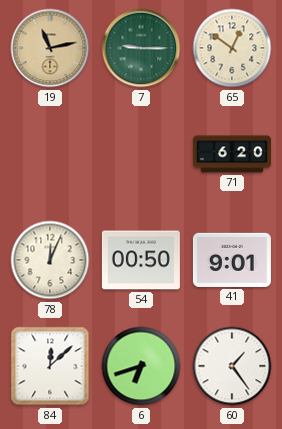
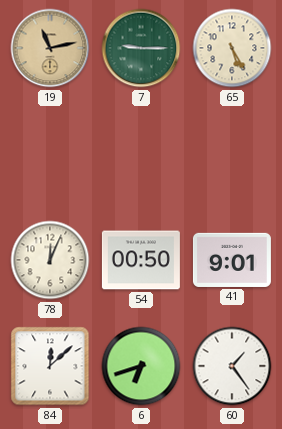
65: 12:51 -> 5:25
71: 6:20 -> none
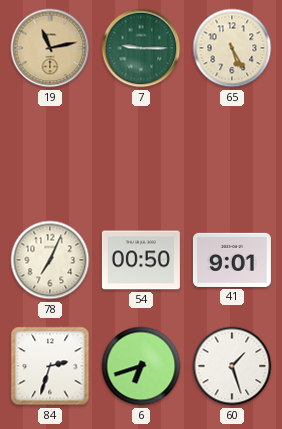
78: 12:04 -> 7:04
84: 12:08 -> 2:33
60: 1:24 -> 1:27
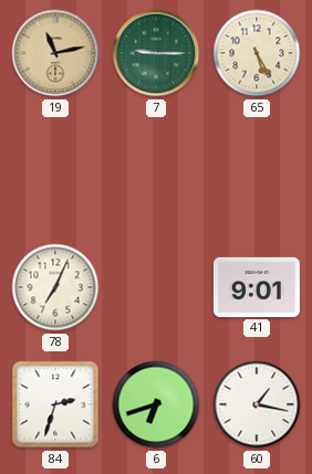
54: 00:50 -> none
60: 1:27 -> 1:17
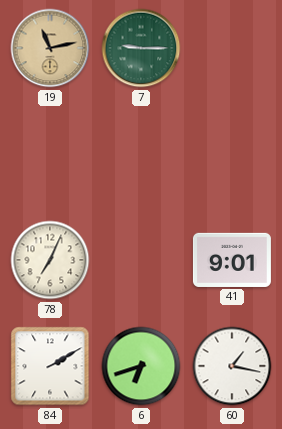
65: 5:25 -> none
84: 2:33 -> 2:10
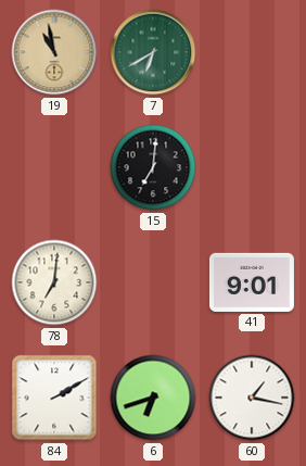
19: 11:13 -> 10:58
7: 9:15 -> 6:40
15: none -> 7:01
78: 7:04 -> 7:01
